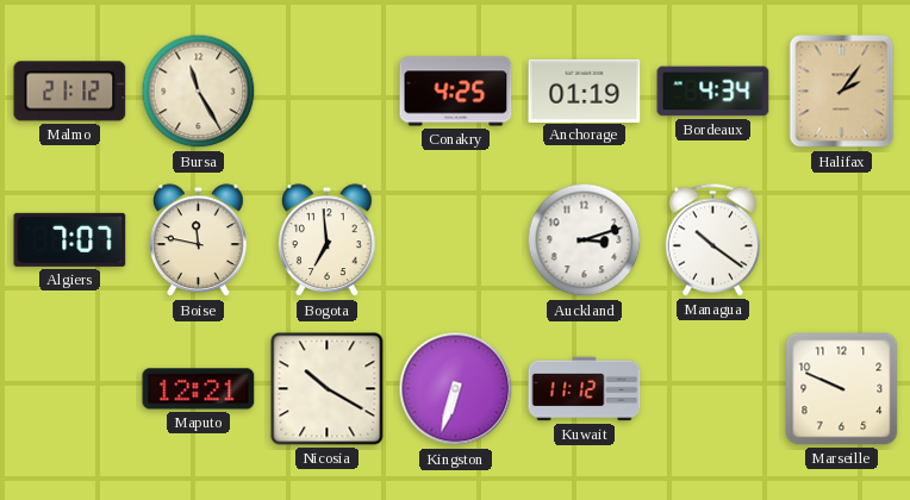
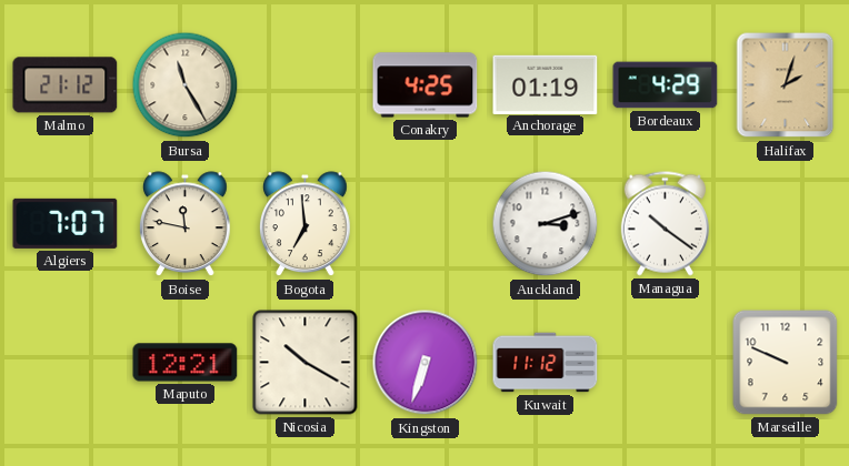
Bordeaux: 4:34 -> 4:29
Halifax: 2:06 -> 2:03
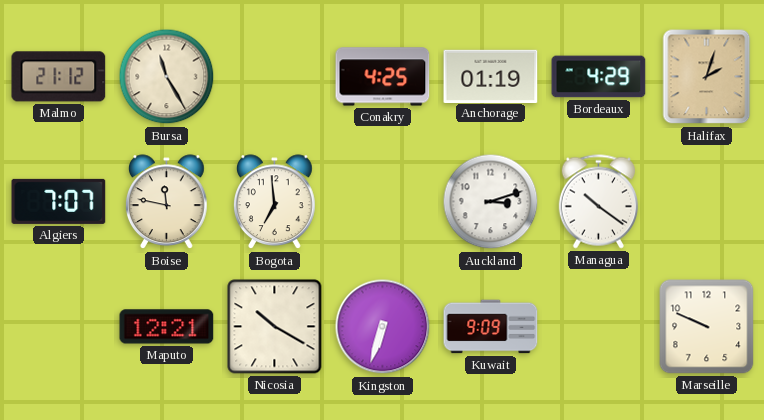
Kuwait: 11:12 -> 9:09
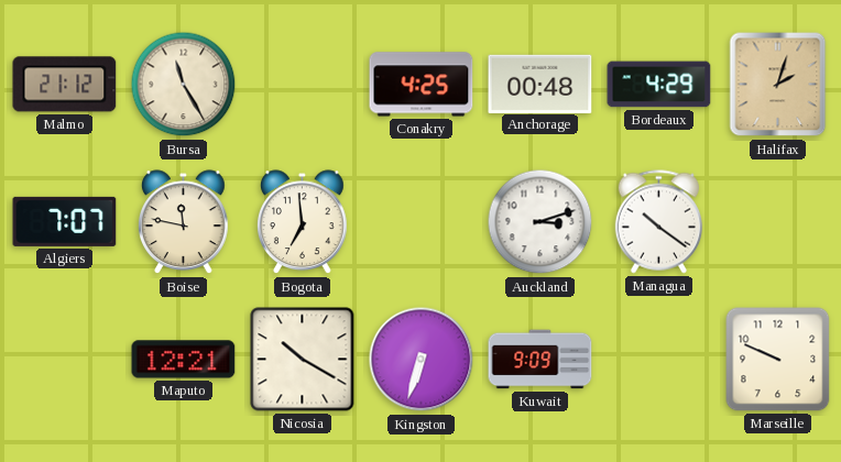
Anchorage: 01:19 -> 00:48
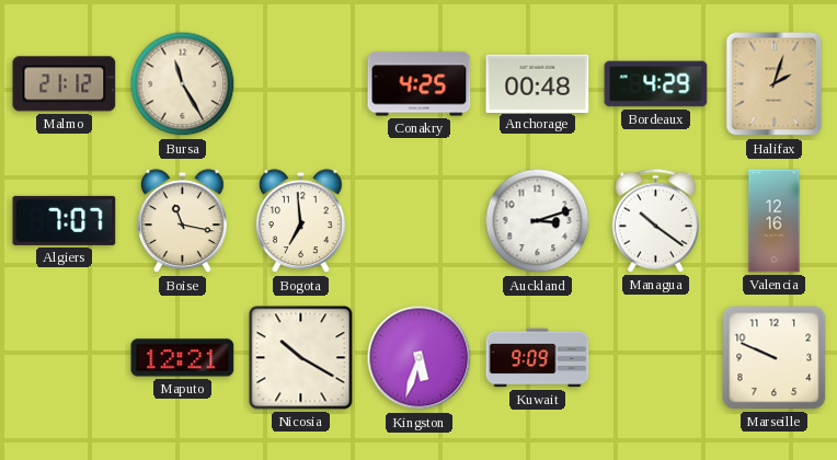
Boise: 11:47 -> 11:17
Valencia: none -> 12:16
Kingston: 6:33 -> 5:33
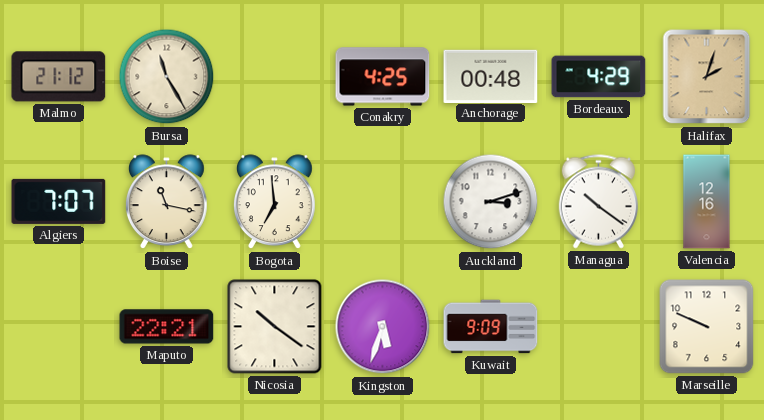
Maputo: 12:21 -> 22:21
Nicosia: 10:20 -> 10:21
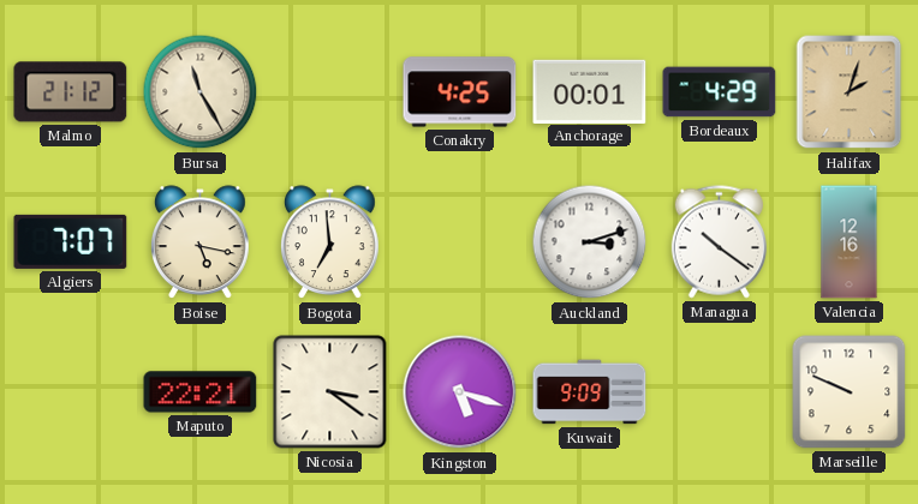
Anchorage: 00:48 -> 00:01
Boise: 11:17 -> 5:17
Nicosia: 10:21 -> 3:21
Kingston: 5:33 -> 5:18
